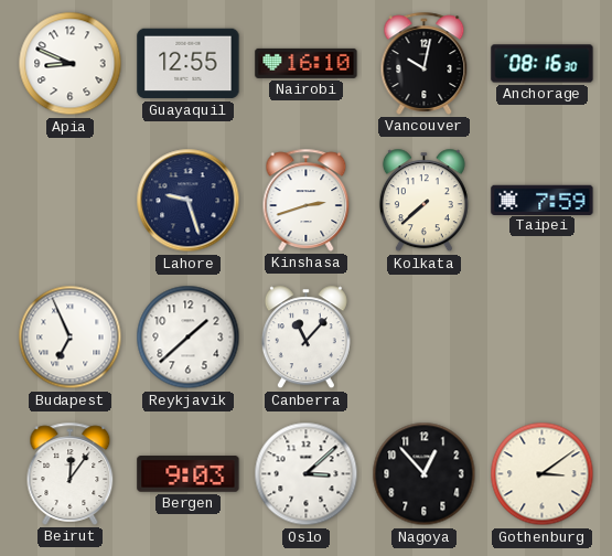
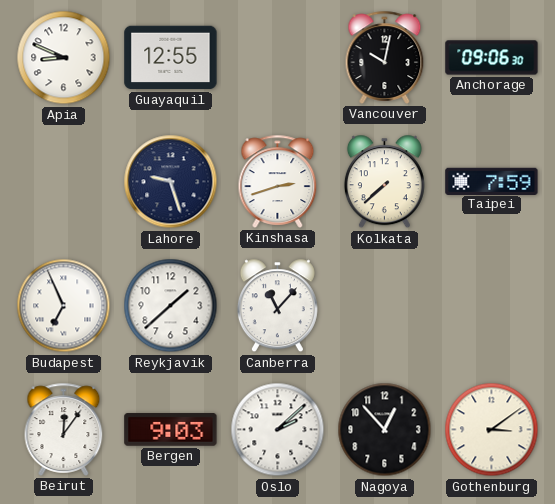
Nairobi: 16:10 -> none
Anchorage: 08:16 -> 09:06
Oslo: 3:08 -> 2:08
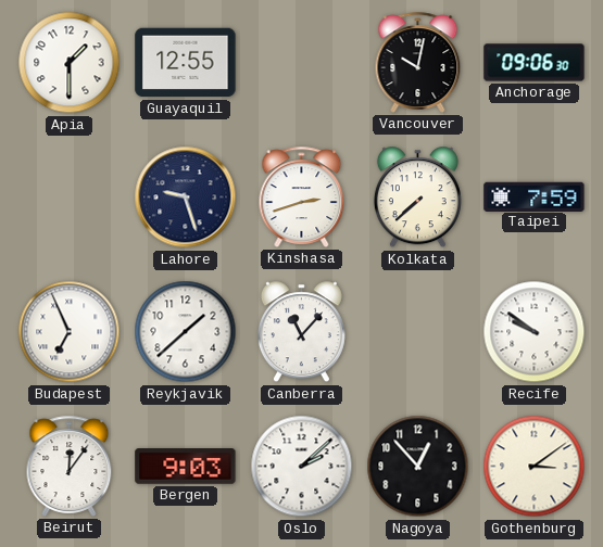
Apia: 8:49 -> 1:30
Recife: none -> 9:51
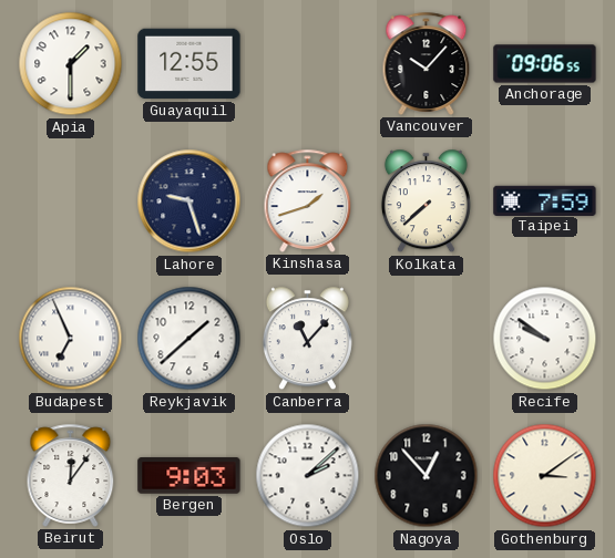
Vancouver: 10:02 -> 10:07
Anchorage: 09:06:30 -> 09:06:55
Kinshasa: 2:42 -> 1:42
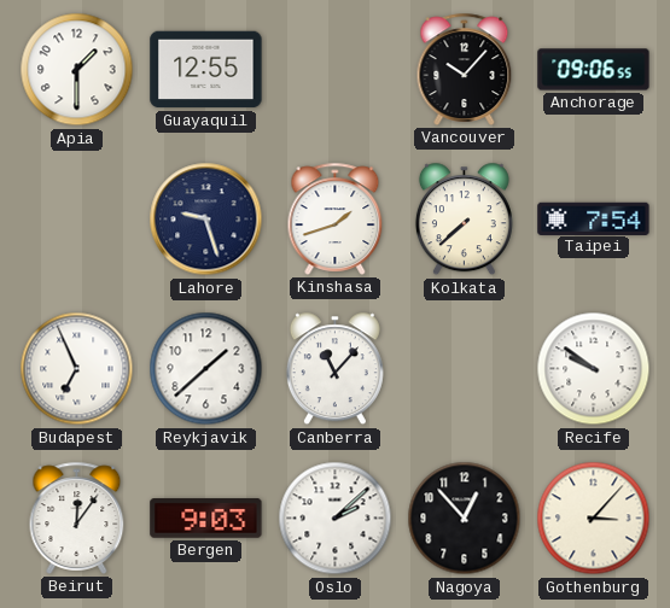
Taipei: 7:59 -> 7:54
Gothenburg: 3:09 -> 3:07
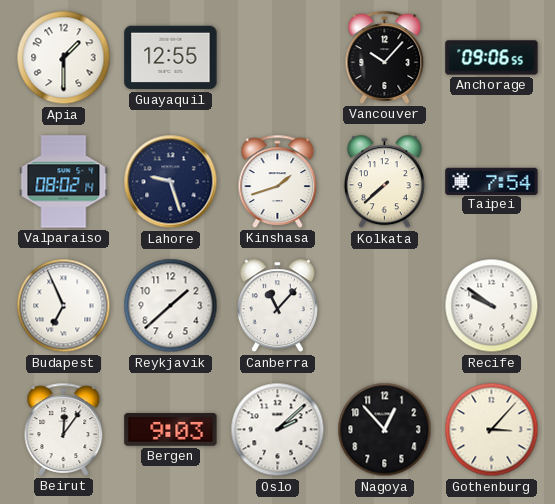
Valparaiso: none -> 08:02
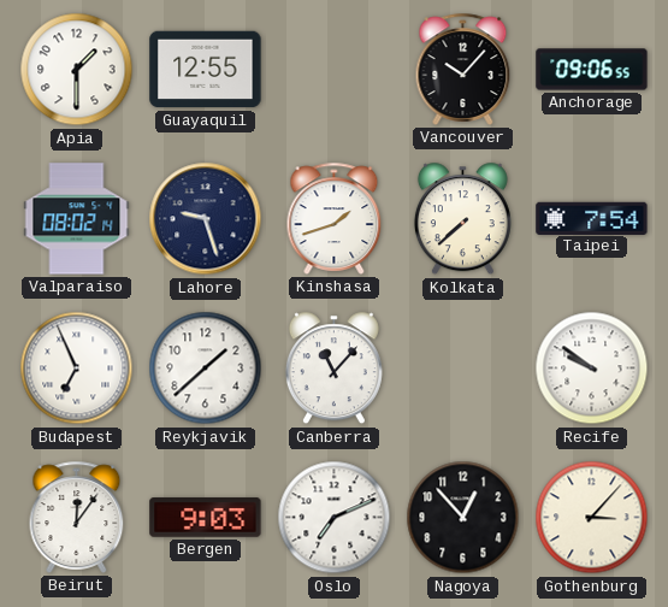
Oslo: 2:08 -> 7:11
